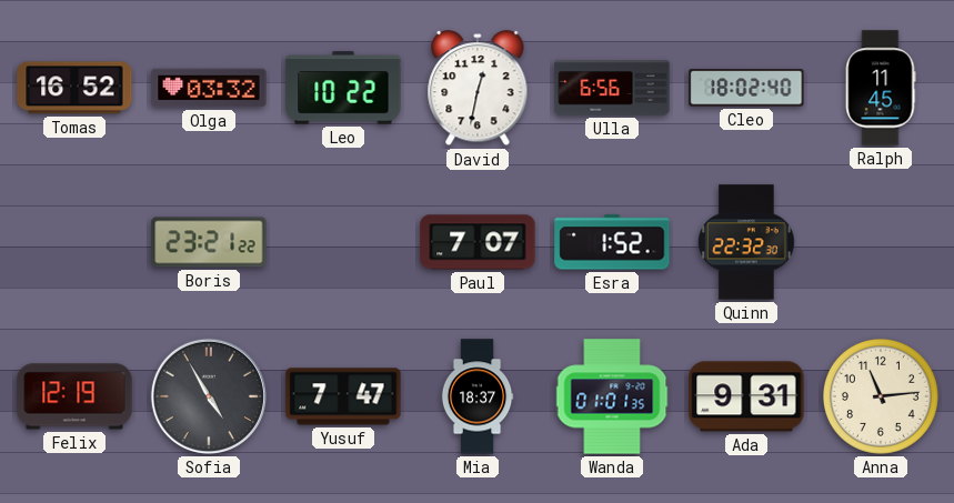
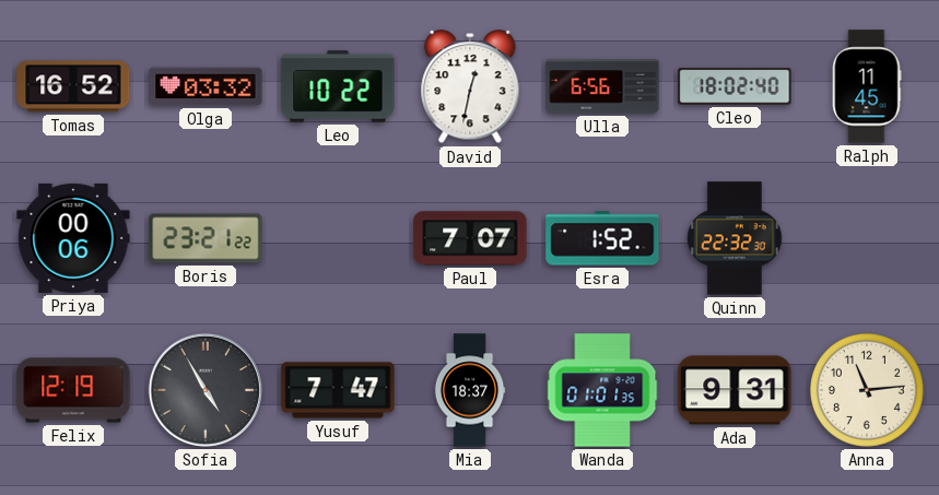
Priya: none -> 00:06
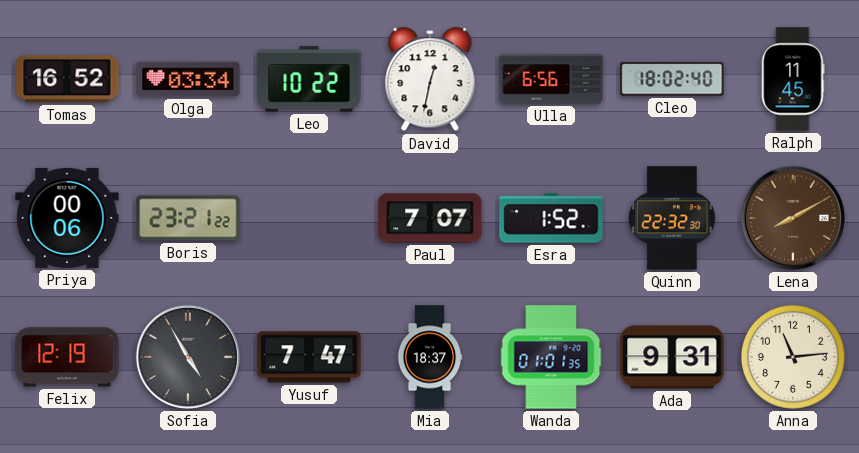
Olga: 03:32 -> 03:34
Lena: none -> 8:10
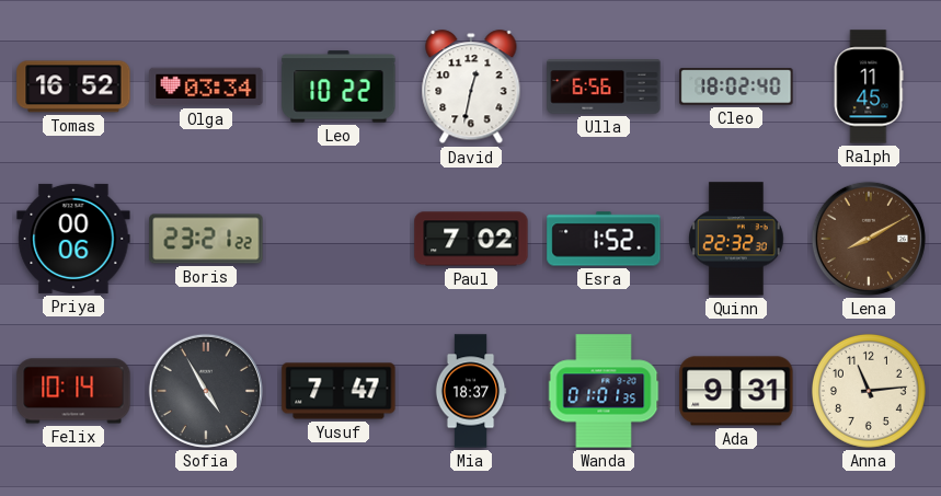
Paul: 7:07 -> 7:02
Felix: 12:19 -> 10:14
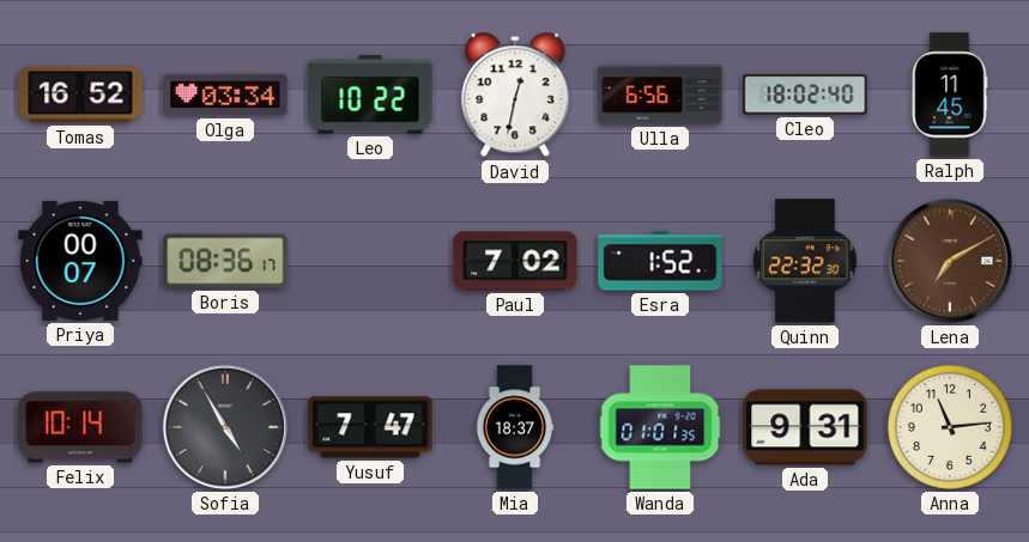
Priya: 00:06 -> 00:07
Boris: 23:21 -> 08:36
Lena: 8:10 -> 7:10
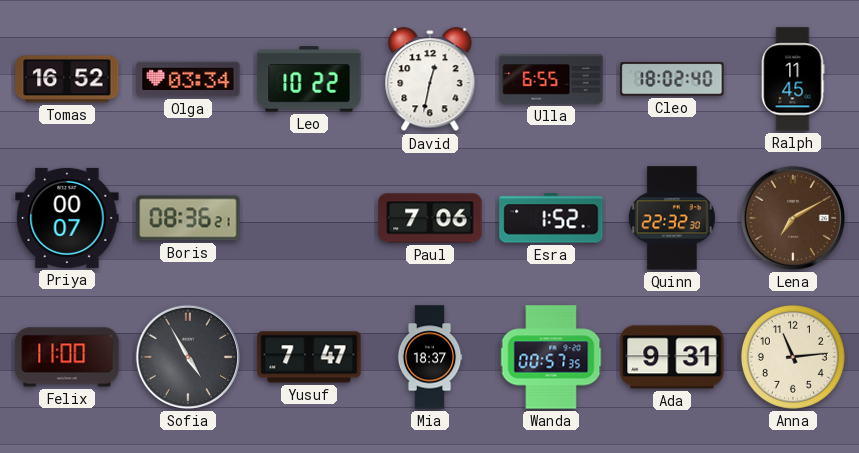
Ulla: 6:56 -> 6:55
Boris: 08:36:17 -> 08:36:21
Paul: 7:02 -> 7:06
Felix: 10:14 -> 11:00
Wanda: 01:01 -> 00:57
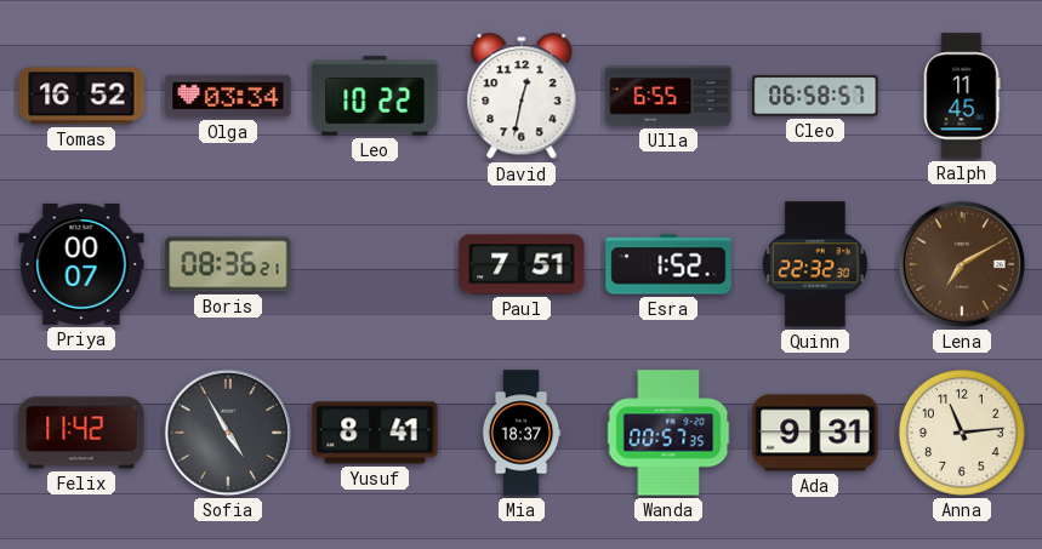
Cleo: 18:02 -> 06:58
Paul: 7:06 -> 7:51
Felix: 11:00 -> 11:42
Yusuf: 7:47 -> 8:41
